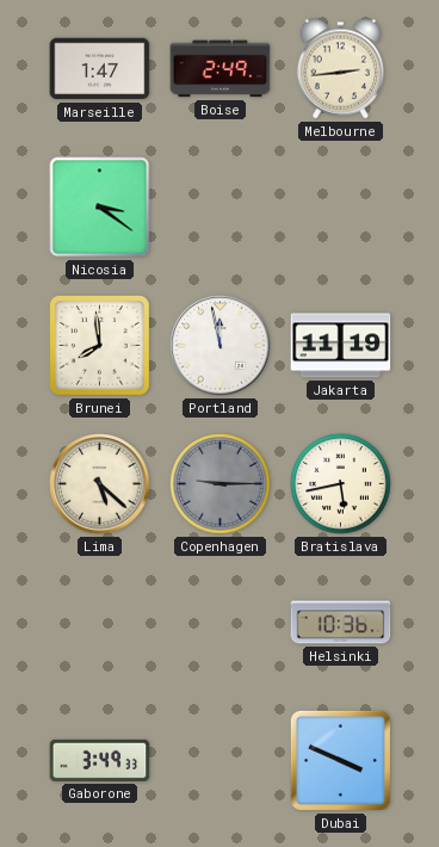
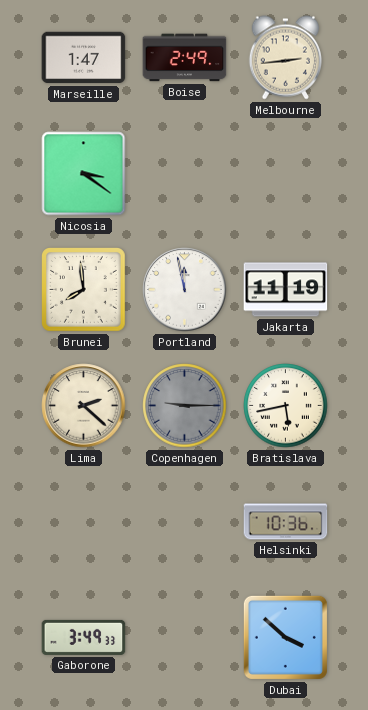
Lima: 5:22 -> 2:22
Dubai: 3:49 -> 3:52
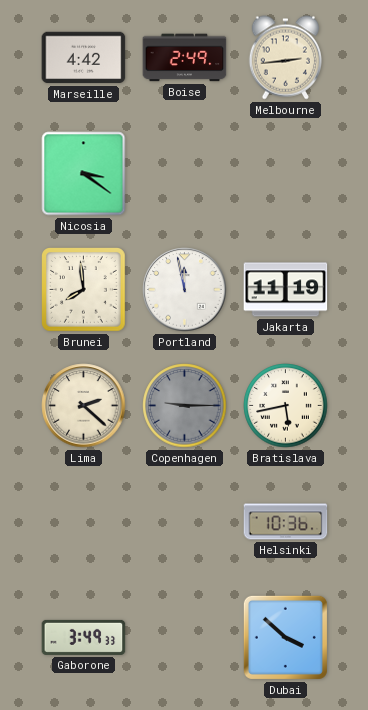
Marseille: 1:47 -> 4:42
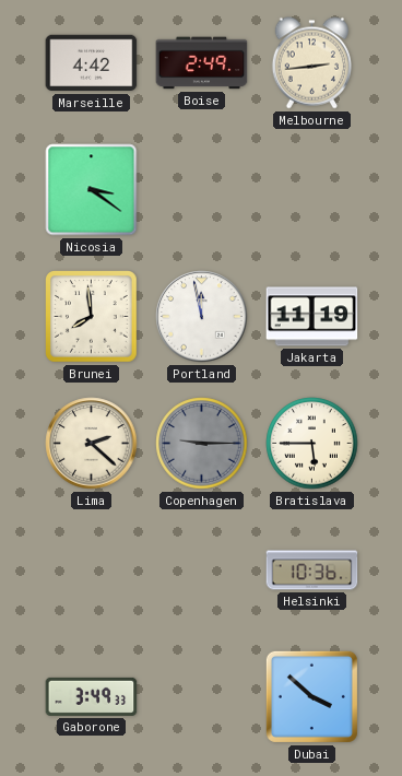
Bratislava: 5:43 -> 5:45
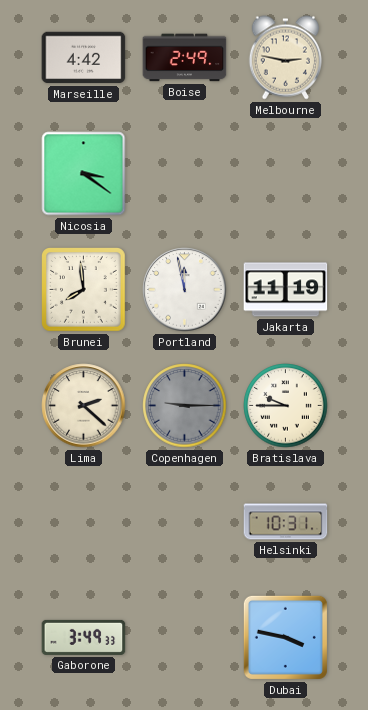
Melbourne: 2:44 -> 2:47
Bratislava: 5:45 -> 9:45
Helsinki: 10:36 -> 10:31
Dubai: 3:52 -> 3:47
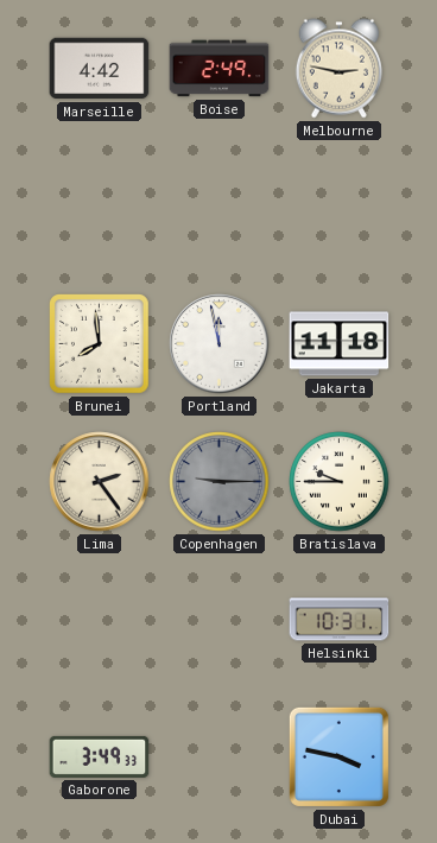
Nicosia: 3:21 -> none
Jakarta: 11:19 -> 11:18
Lima: 2:22 -> 2:24
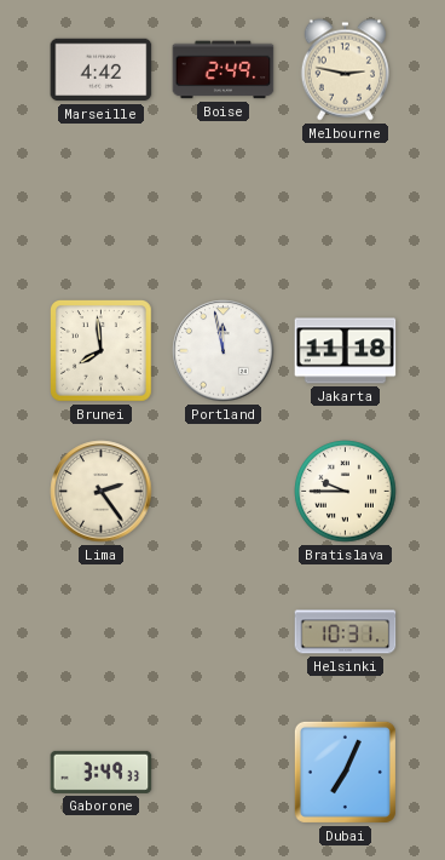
Copenhagen: 9:15 -> none
Dubai: 3:47 -> 7:04
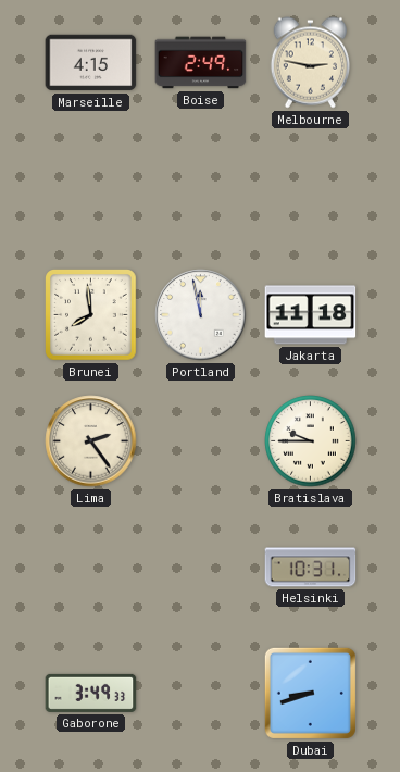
Marseille: 4:42 -> 4:15
Dubai: 7:04 -> 8:42
